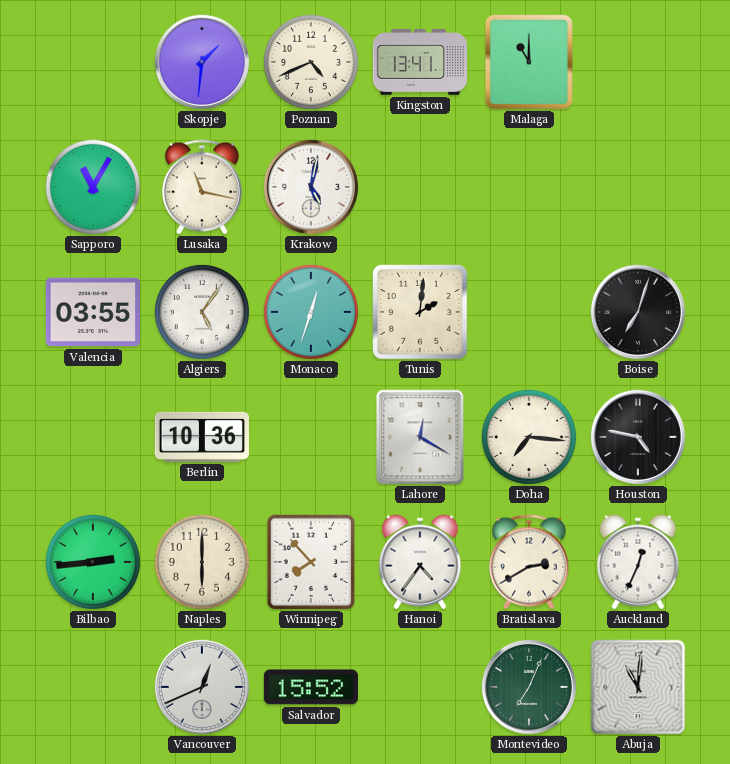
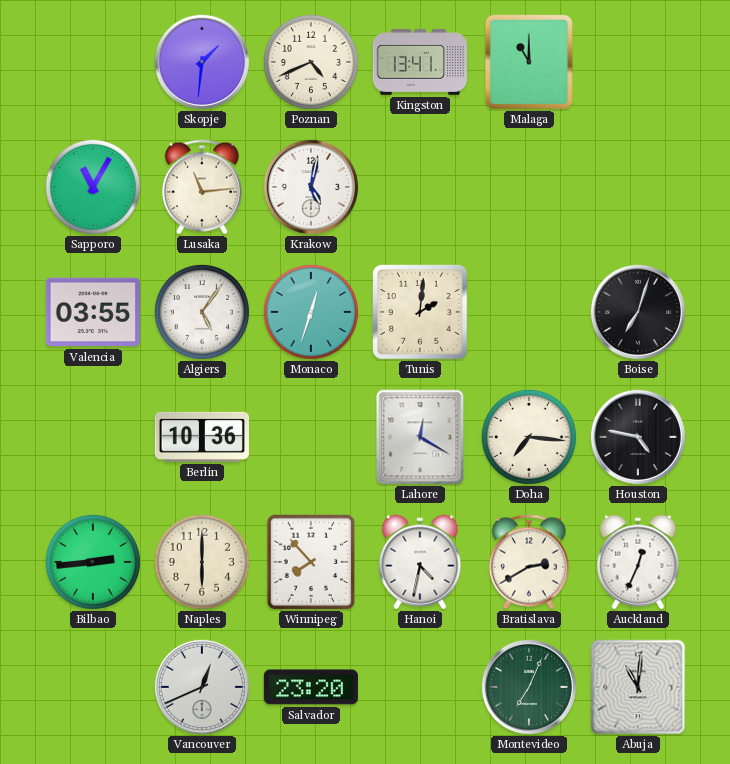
Lusaka: 11:17 -> 11:14
Hanoi: 4:36 -> 4:32
Salvador: 15:52 -> 23:20
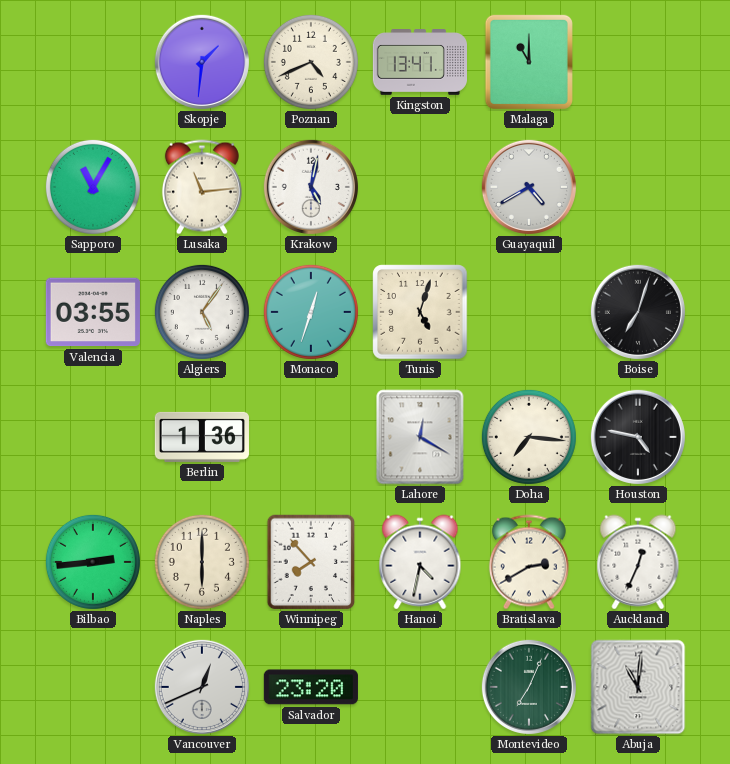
Guayaquil: none -> 4:40
Tunis: 2:01 -> 5:03
Berlin: 10:36 -> 1:36
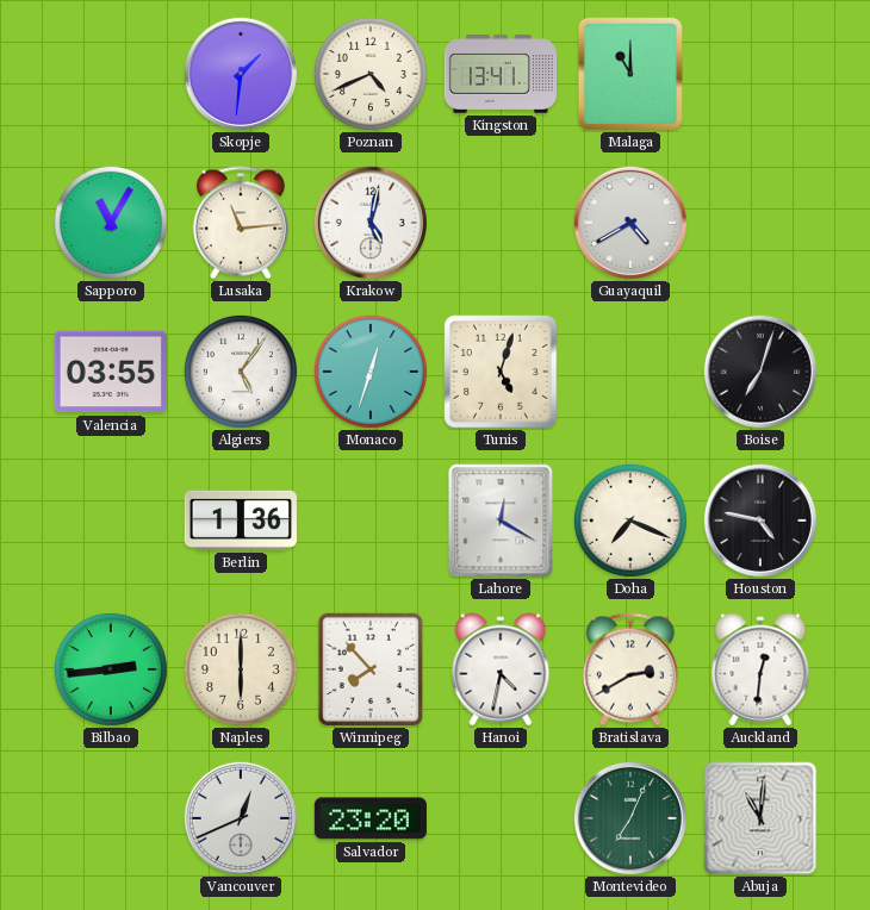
Doha: 7:16 -> 7:19
Auckland: 12:34 -> 12:31
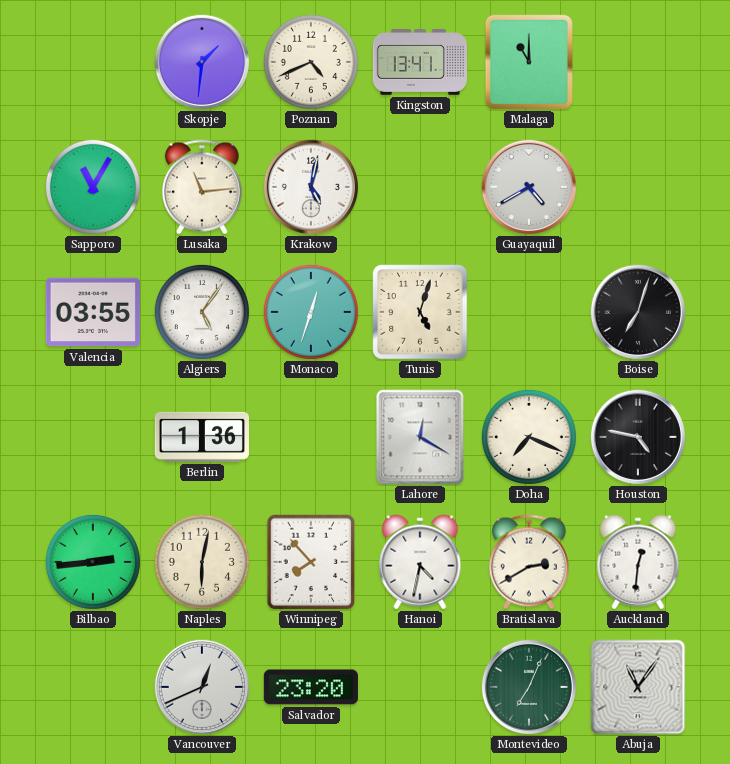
Naples: 6:00 -> 6:02
Abuja: 11:01 -> 11:06
